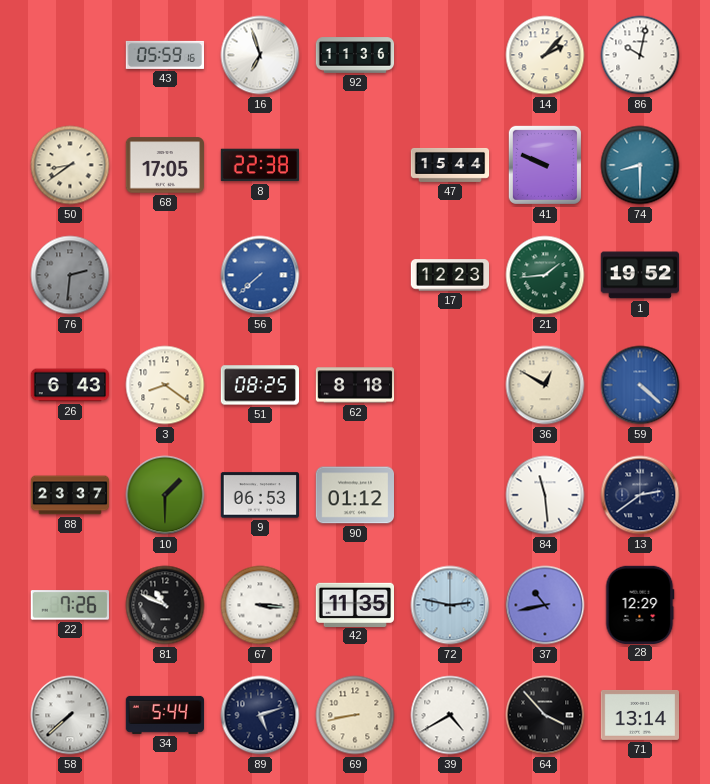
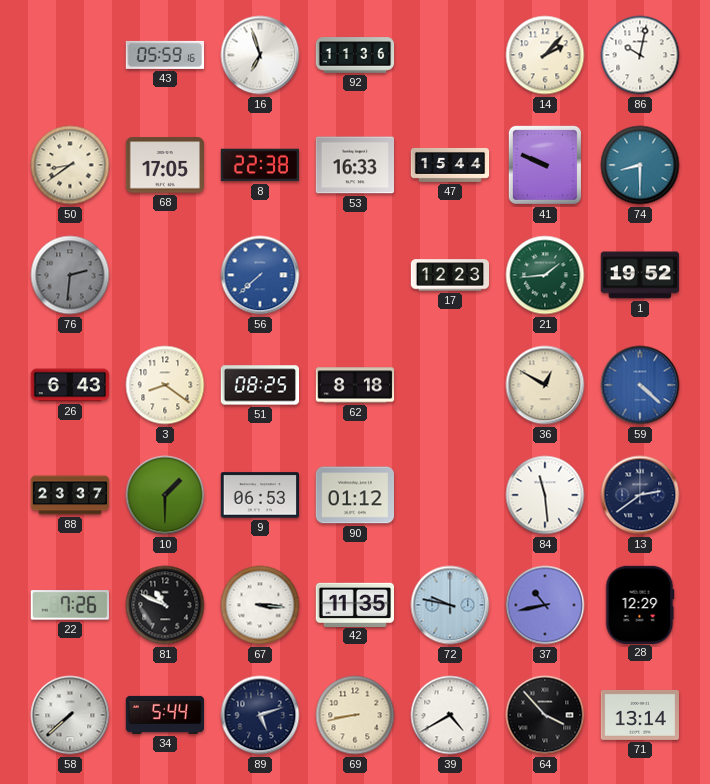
53: none -> 16:33
72: 2:47 -> 9:47
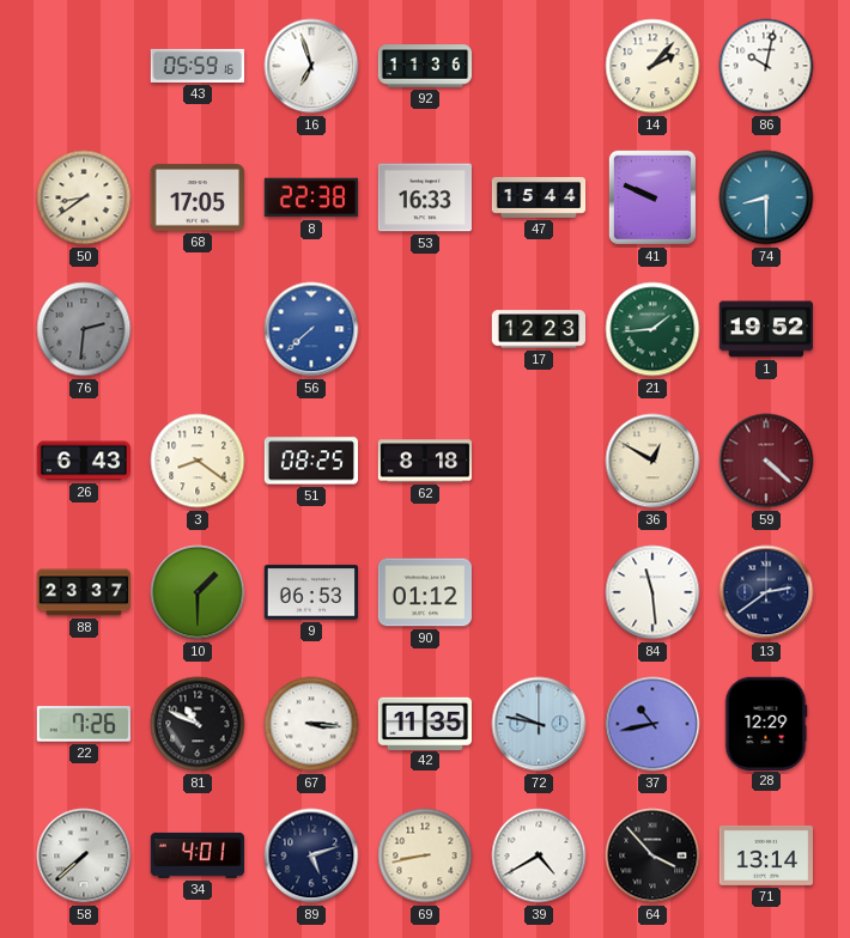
59 dial: blue -> burgundy
34: 5:44 -> 4:01
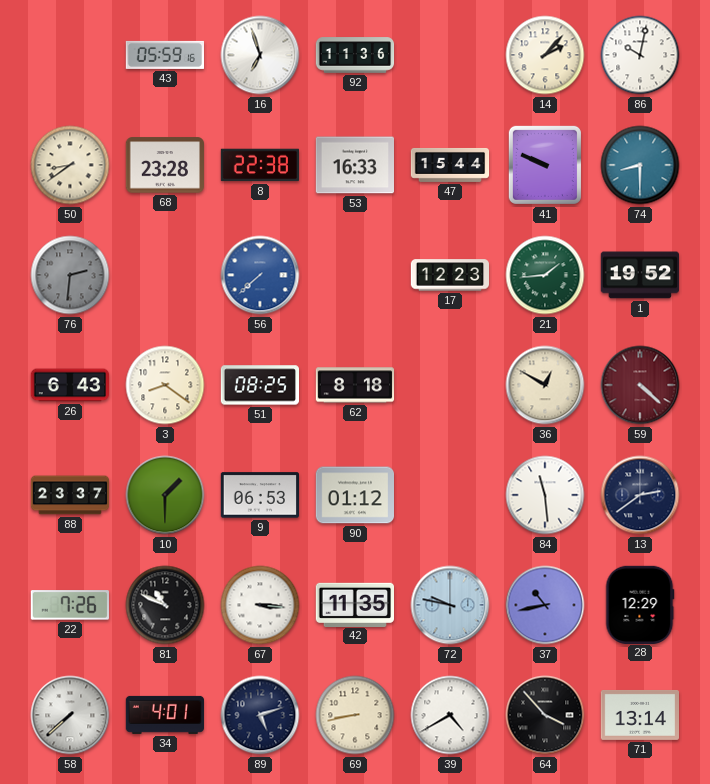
68: 17:05 -> 23:28
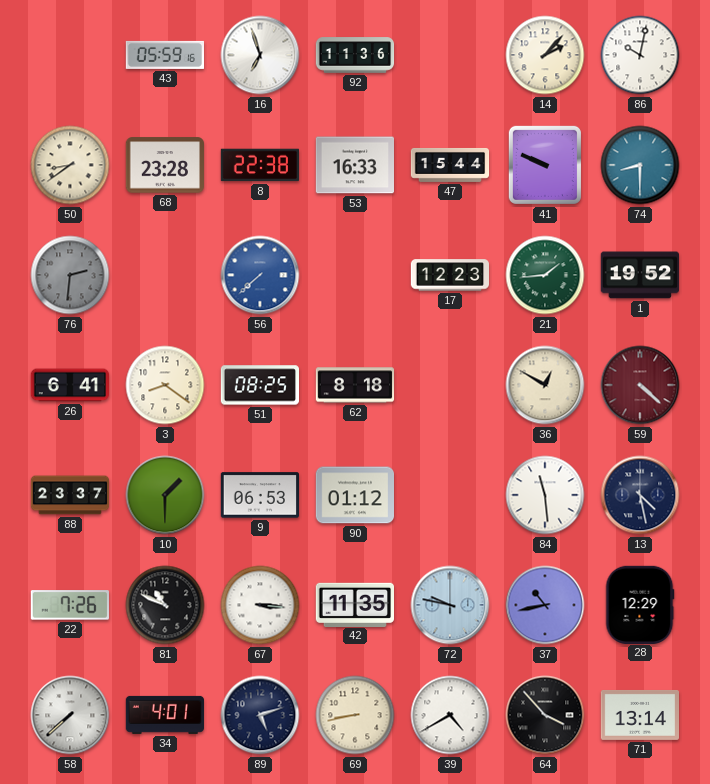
26: 6:43 -> 6:41
13: 2:39 -> 4:28
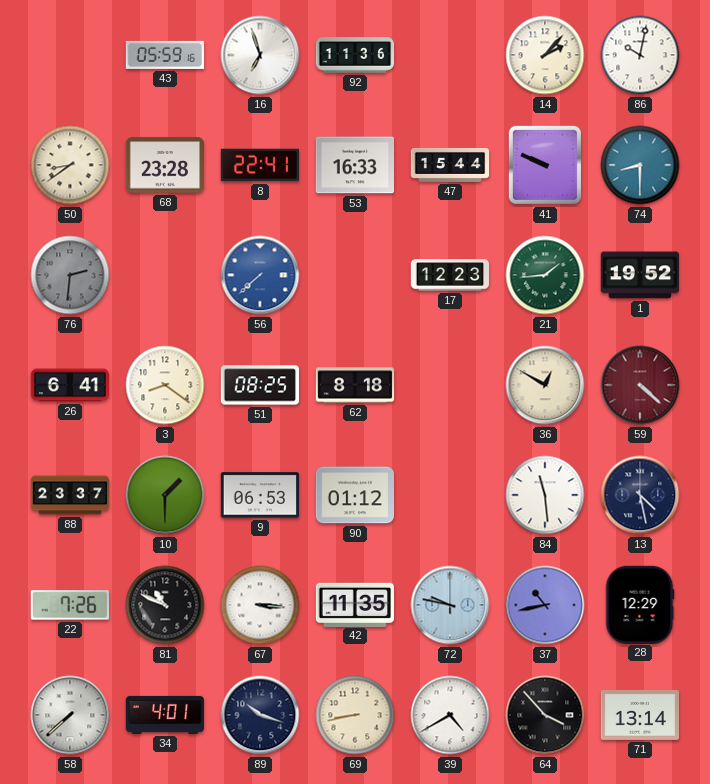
8: 22:38 -> 22:41
89: 5:12 -> 10:18
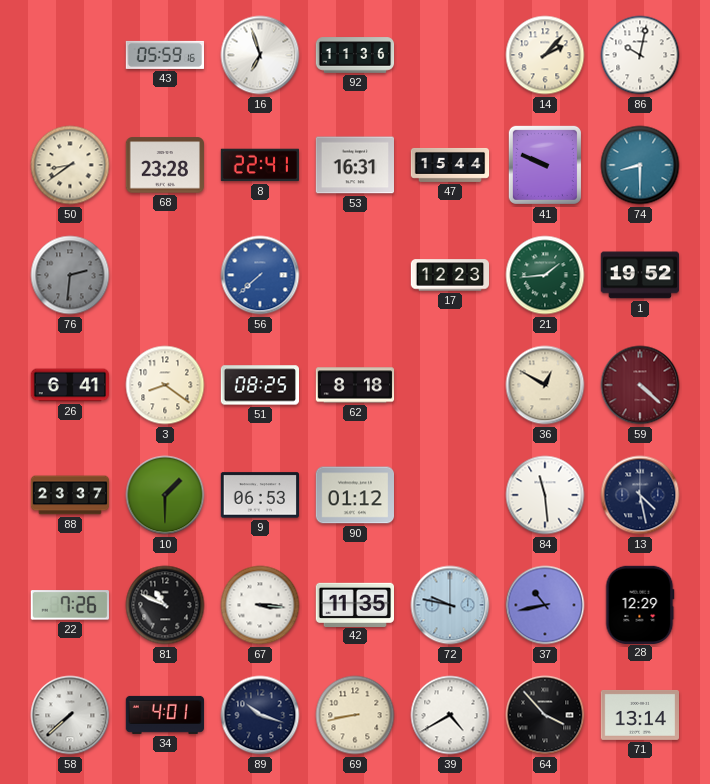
53: 16:33 -> 16:31
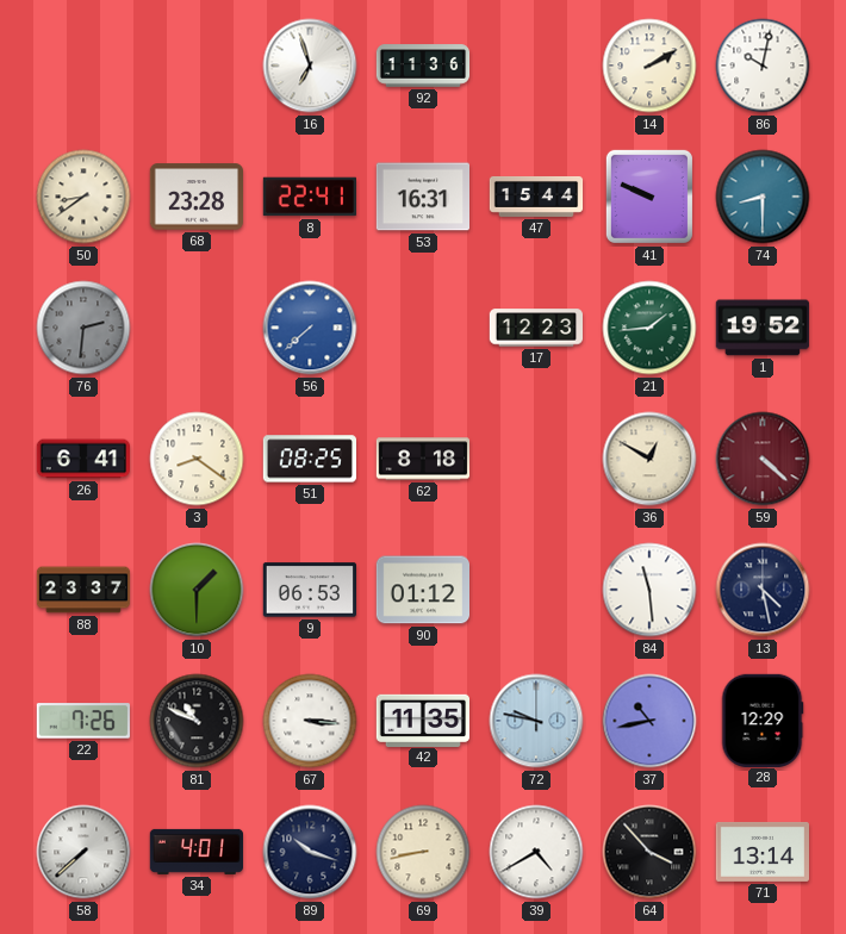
43: 05:59 -> none
14: 2:07 -> 2:10
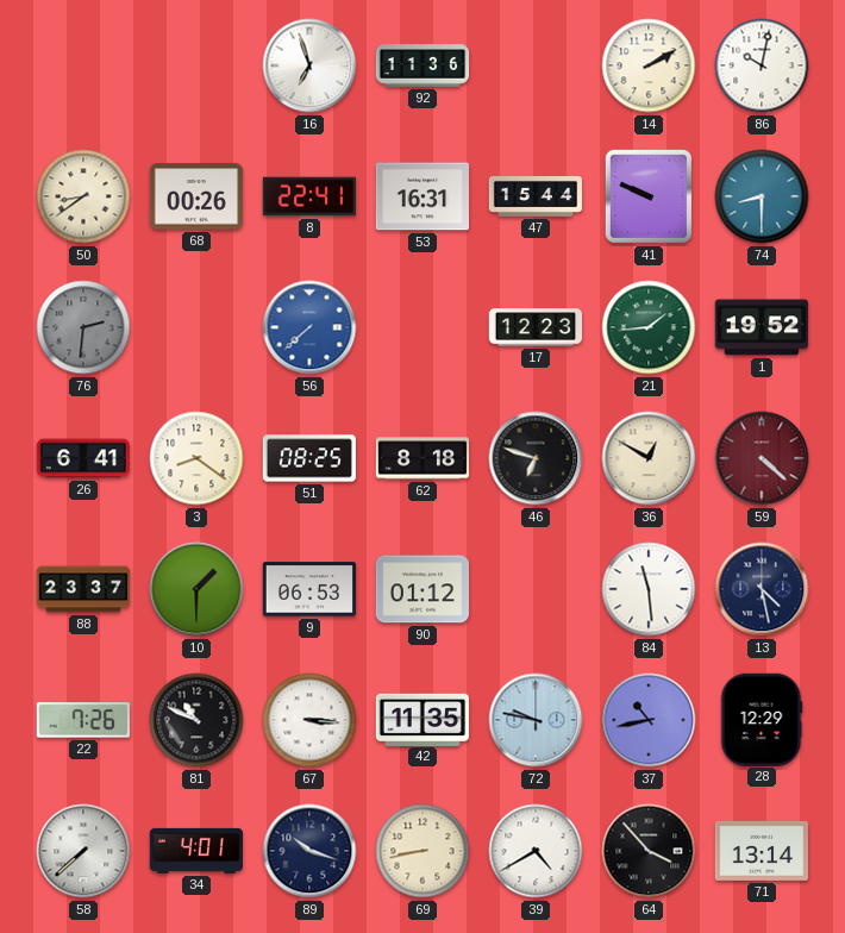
68: 23:28 -> 00:26
46: none -> 6:48
